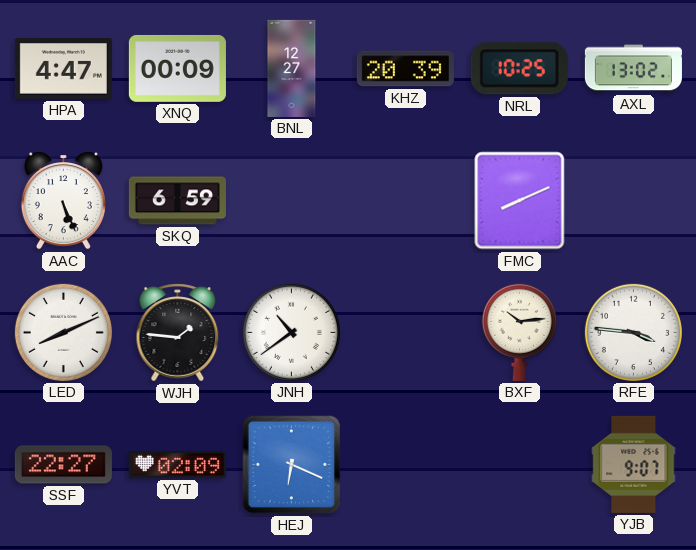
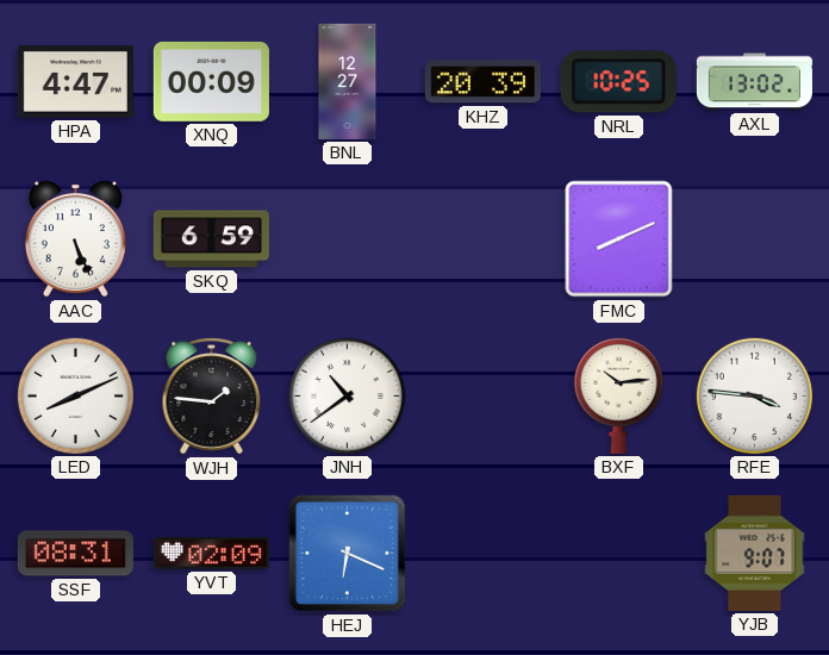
SSF: 22:27 -> 08:31
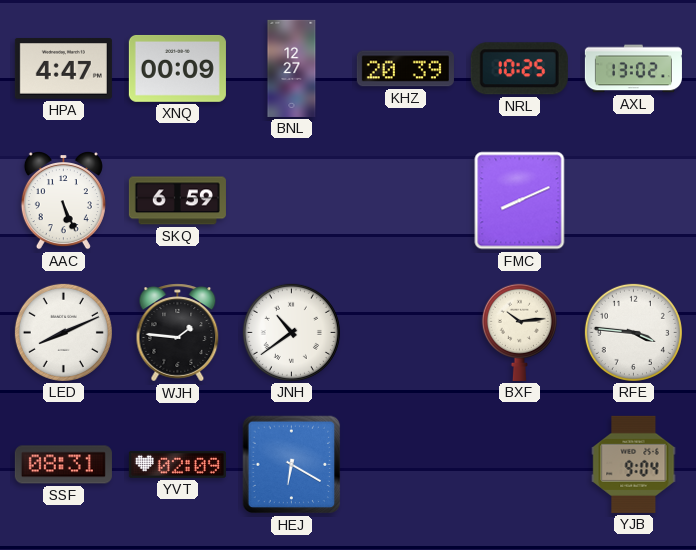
HEJ: 6:19 -> 6:20
YJB: 9:07 -> 9:04
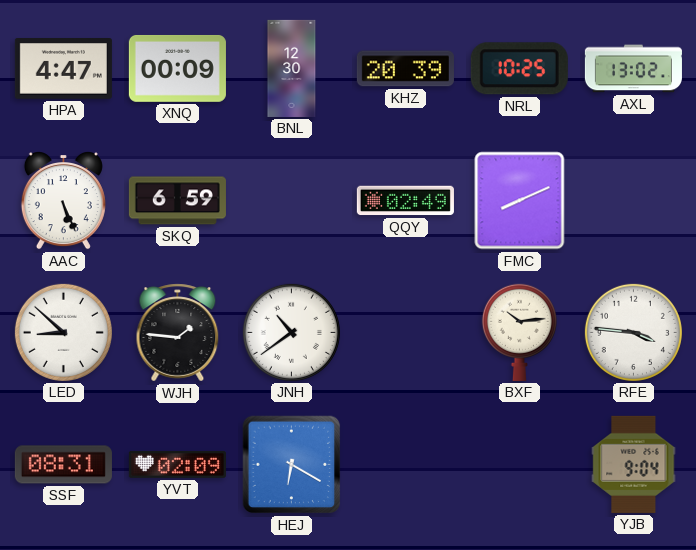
BNL: 12:27 -> 12:30
QQY: none -> 02:49
LED: 8:11 -> 8:52
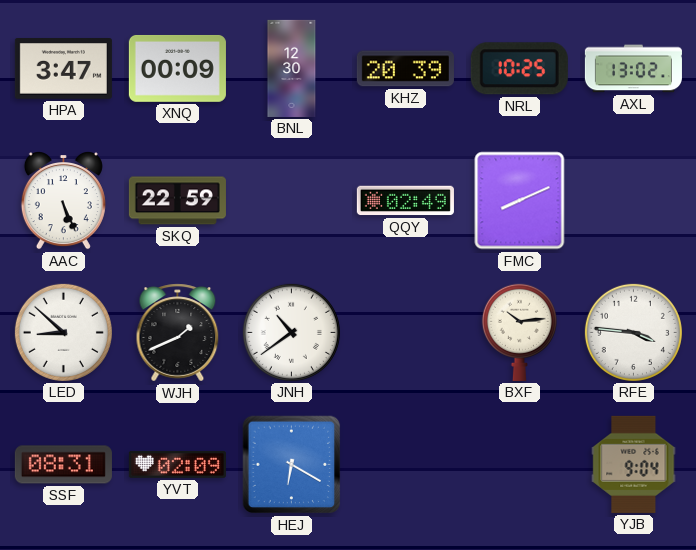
HPA: 4:47 -> 3:47
SKQ: 6:59 -> 22:59
WJH: 1:46 -> 1:41
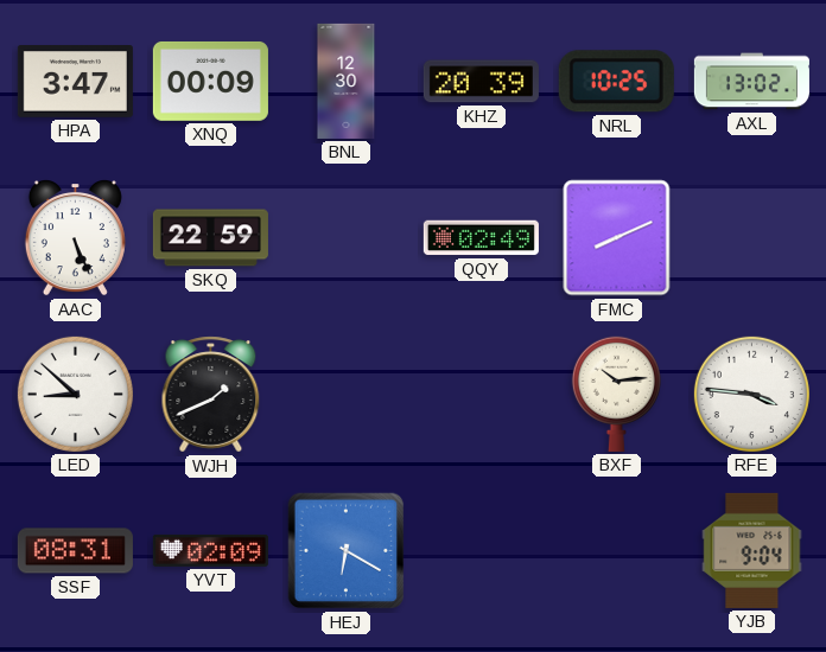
JNH: 10:39 -> none
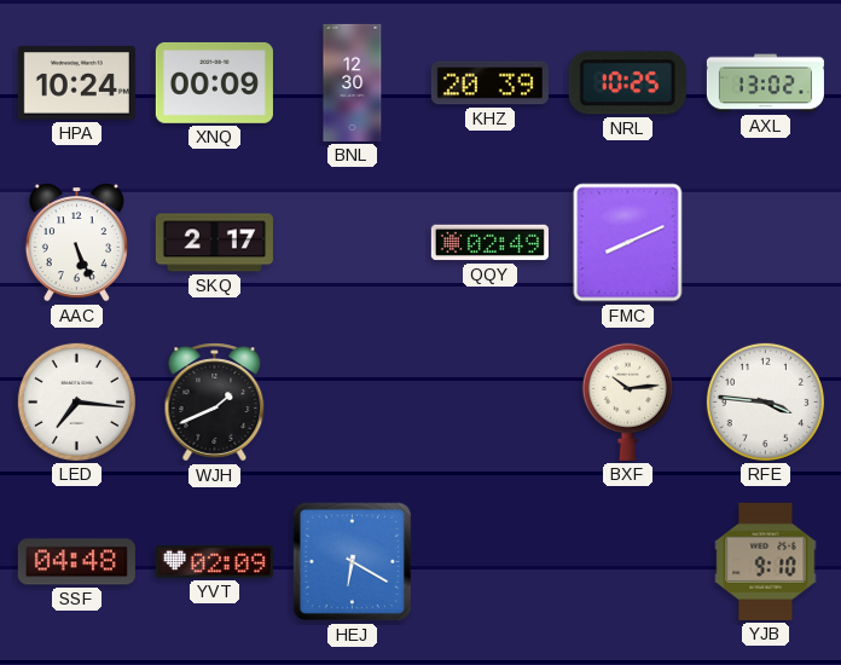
HPA: 3:47 -> 10:24
SKQ: 22:59 -> 2:17
LED: 8:52 -> 7:16
SSF: 08:31 -> 04:48
YJB: 9:04 -> 9:10
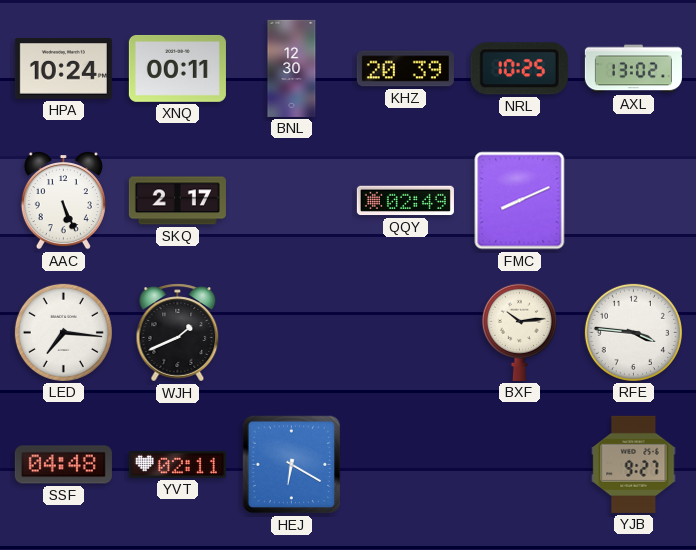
XNQ: 00:09 -> 00:11
YVT: 02:09 -> 02:11
YJB: 9:10 -> 9:27
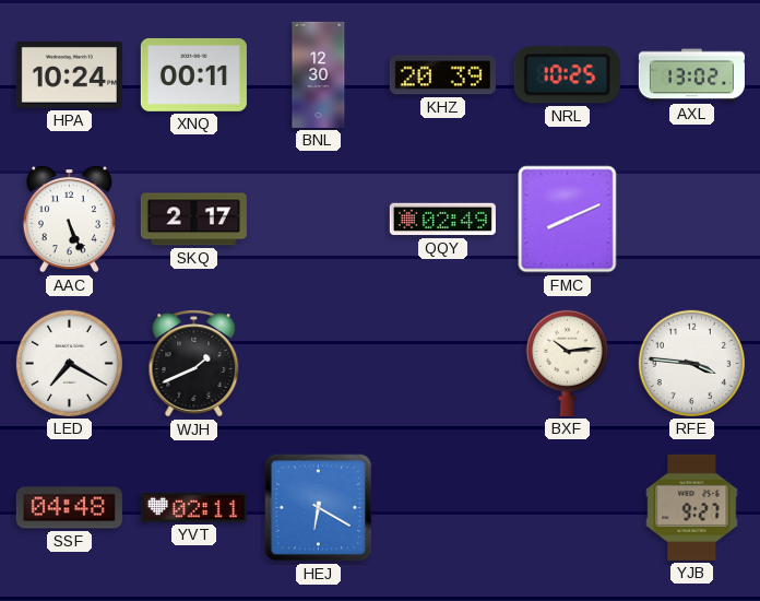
LED: 7:16 -> 7:20
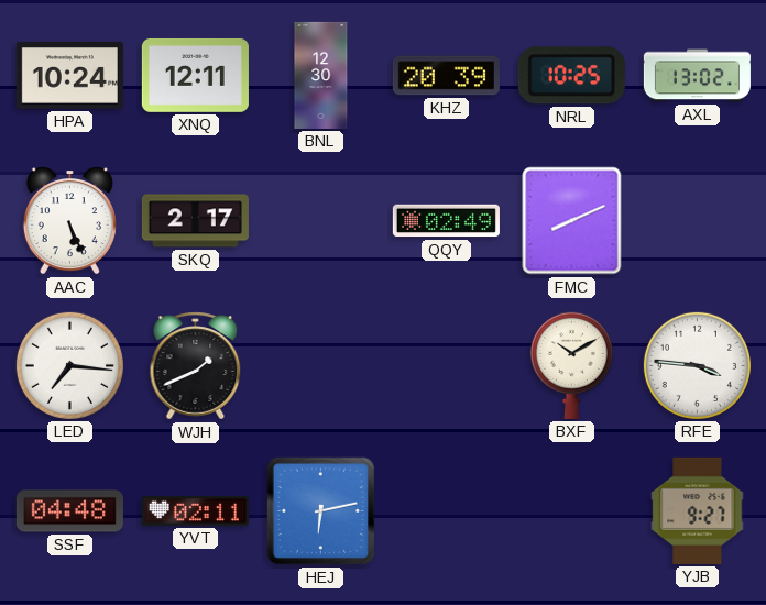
XNQ: 00:11 -> 12:11
LED: 7:20 -> 7:16
BXF: 10:14 -> 10:10
HEJ: 6:20 -> 6:13
